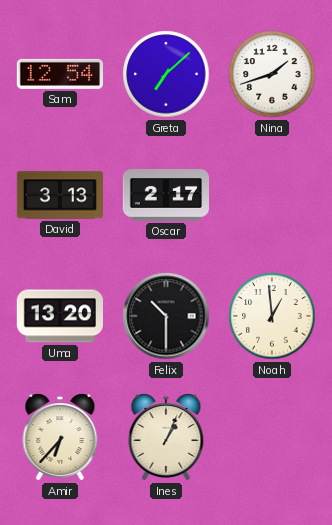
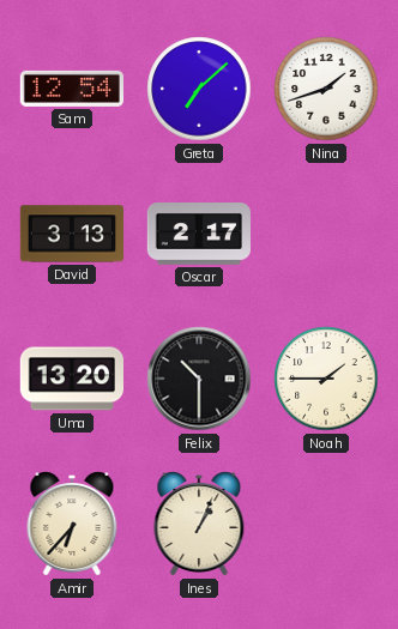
Noah: 12:59 -> 1:45
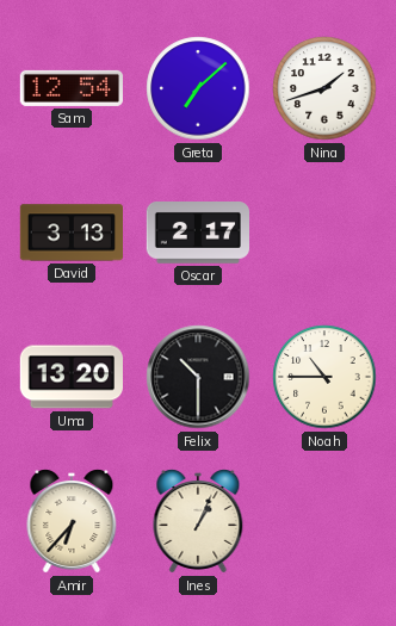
Noah: 1:45 -> 10:45
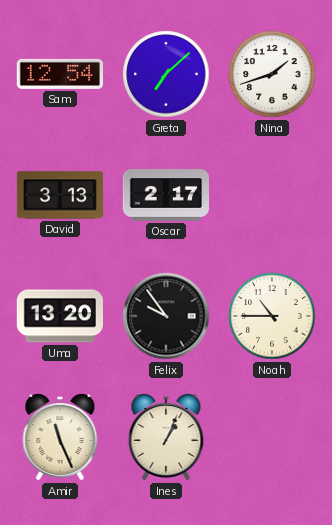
Felix: 10:30 -> 9:54
Amir: 6:37 -> 11:26
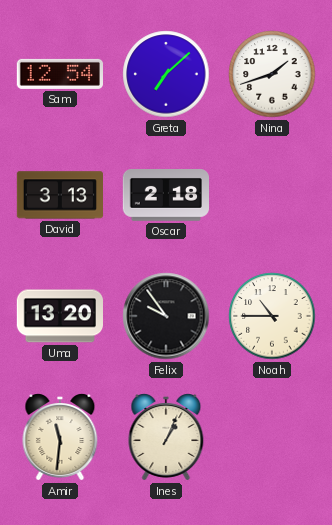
Oscar: 2:17 -> 2:18
Amir: 11:26 -> 11:31
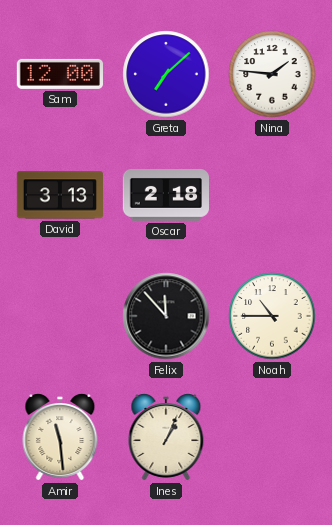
Sam: 12:54 -> 12:00
Nina: 1:42 -> 1:46
Uma: 13:20 -> none
Felix: 9:54 -> 11:53
Amir: 11:31 -> 11:29
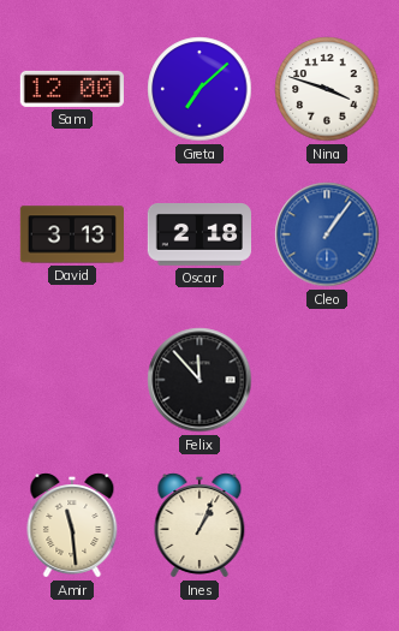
Nina: 1:46 -> 3:48
Cleo: none -> 1:06
Noah: 10:45 -> none
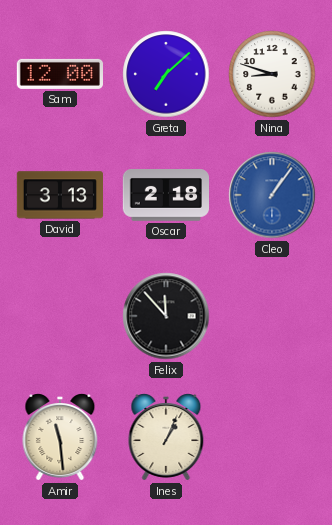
Nina: 3:48 -> 8:48
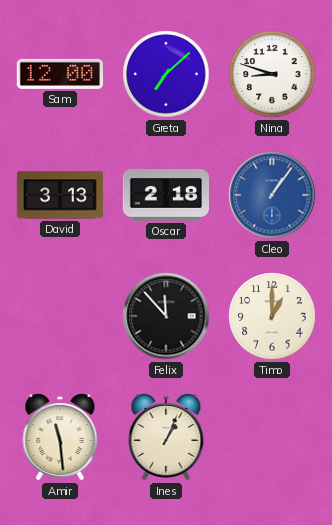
Timo: none -> 1:00
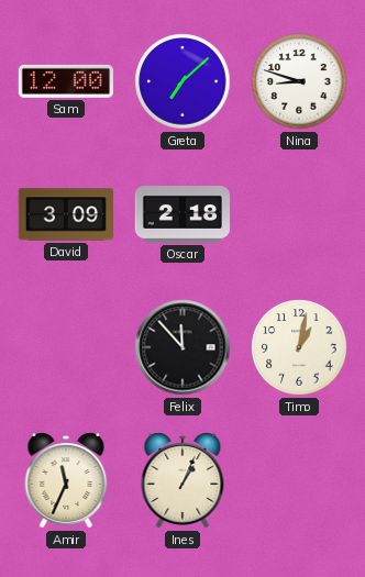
David: 3:13 -> 3:09
Cleo: 1:06 -> none
Timo: 1:00 -> 1:02
Amir: 11:29 -> 11:34
